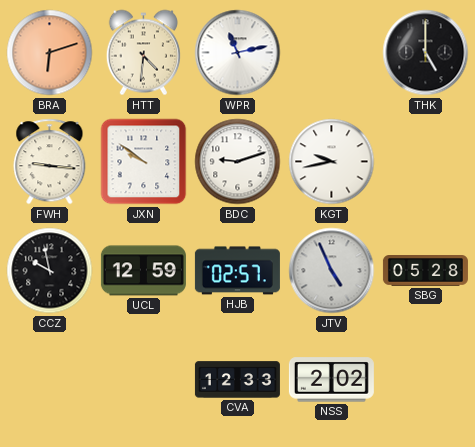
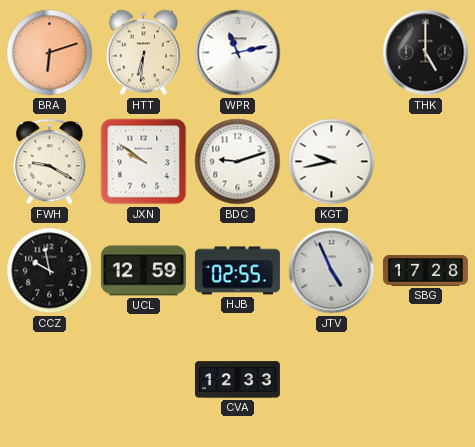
HTT: 4:31 -> 6:31
FWH: 9:16 -> 9:20
HJB: 02:57 -> 02:55
SBG: 05:28 -> 17:28
NSS: 2:02 -> none
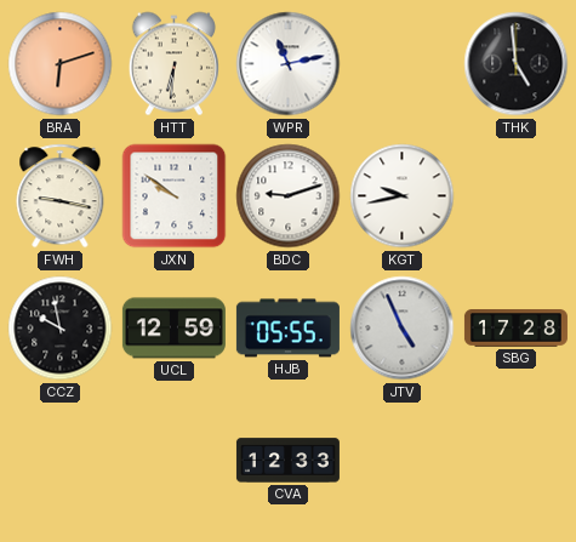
THK: 5:00 -> 4:59
FWH: 9:20 -> 9:17
HJB: 02:55 -> 05:55
